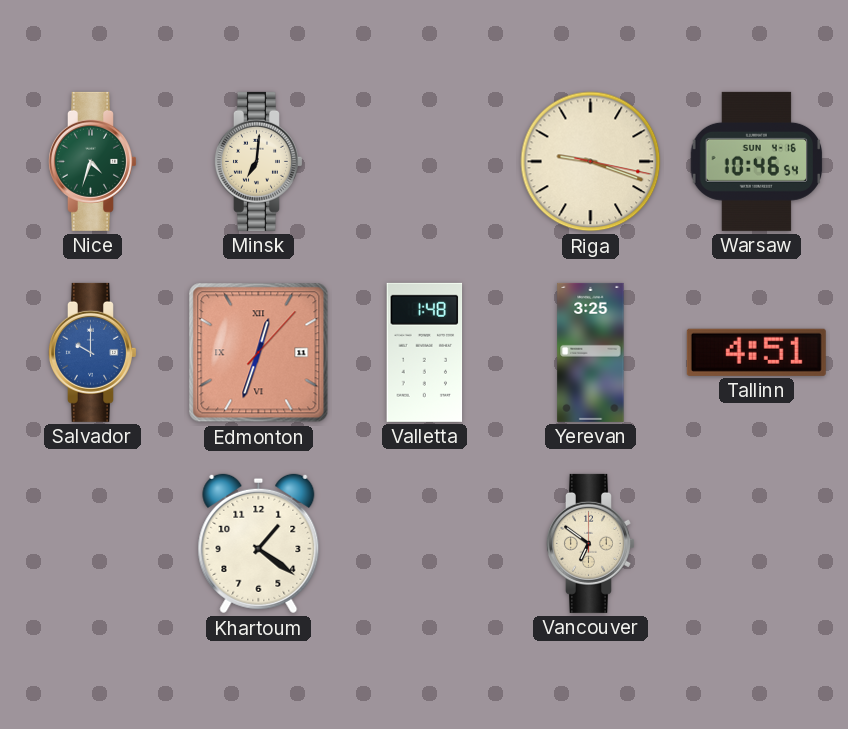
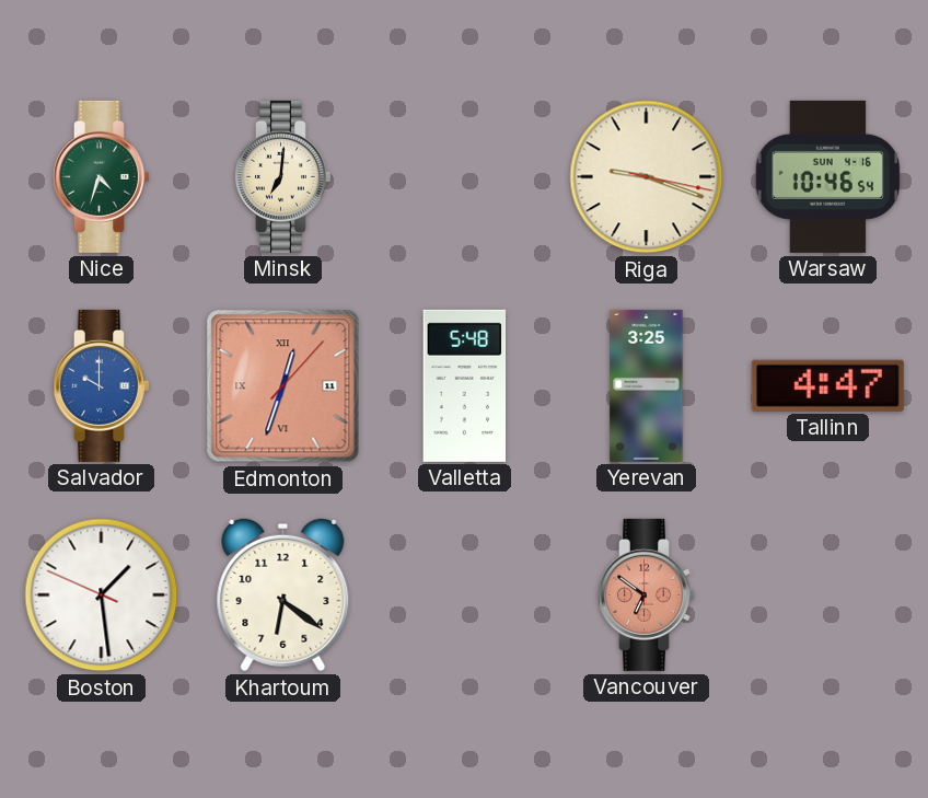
Valletta: 1:48 -> 5:48
Tallinn: 4:51 -> 4:47
Boston: none -> 1:28
Khartoum: 1:21 -> 6:21
Vancouver dial: cream -> salmon
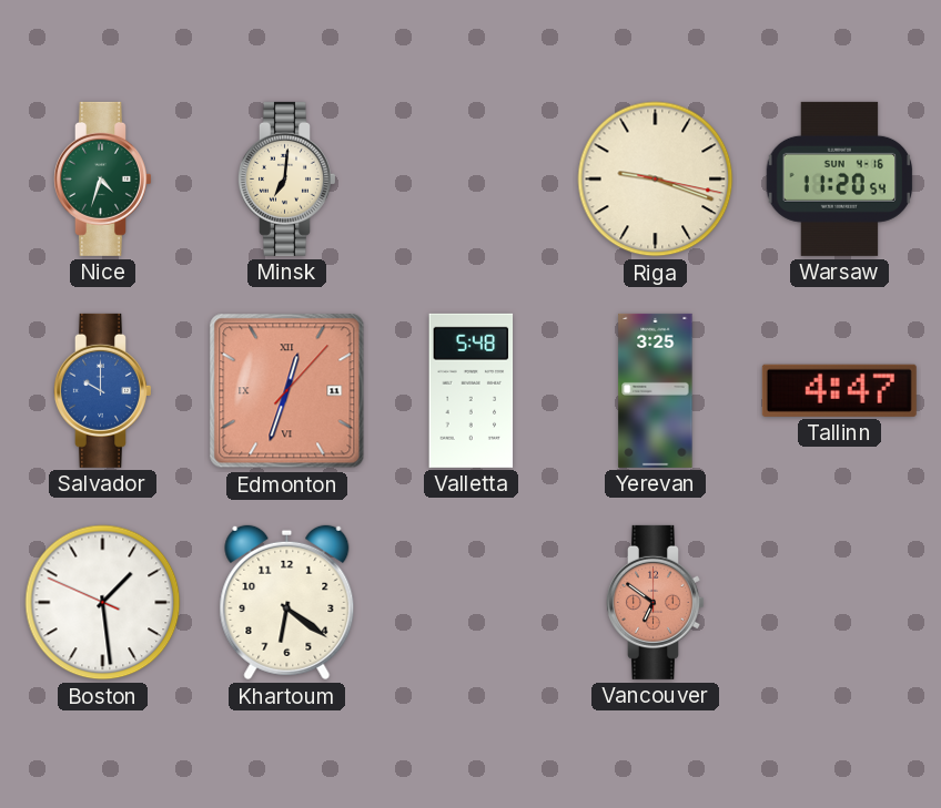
Warsaw: 10:46 -> 11:20
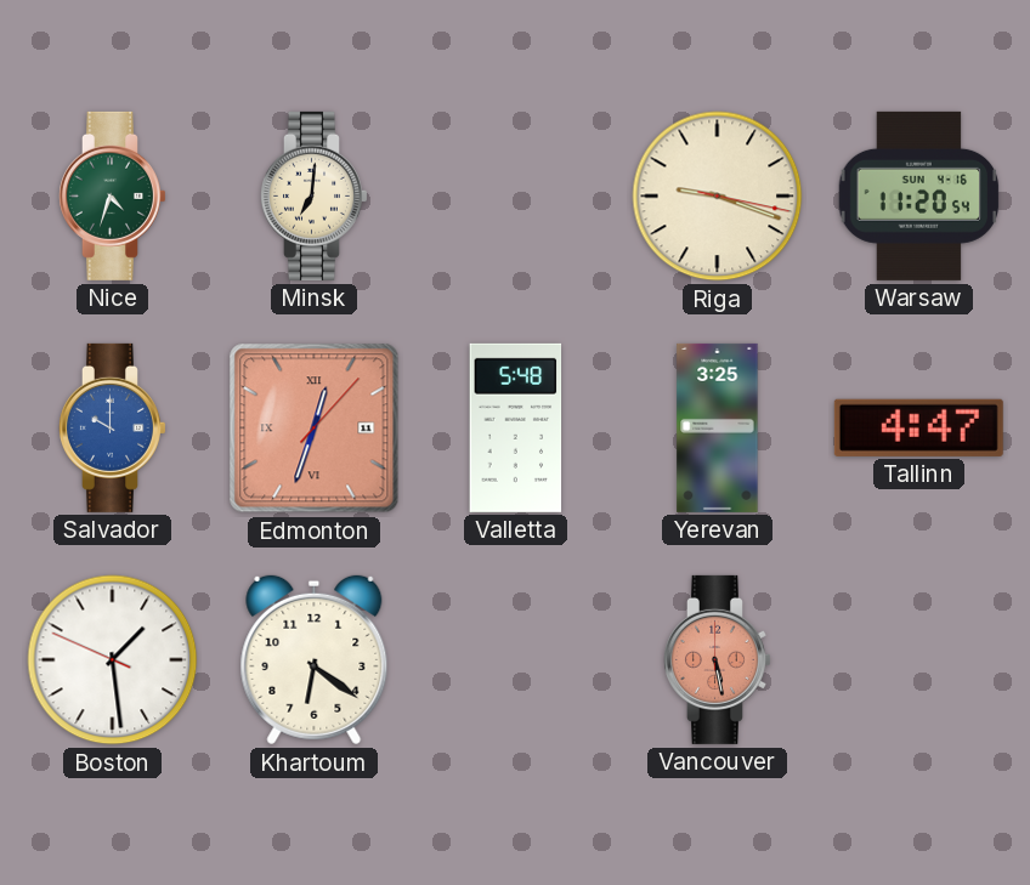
Vancouver: 6:51 -> 5:28
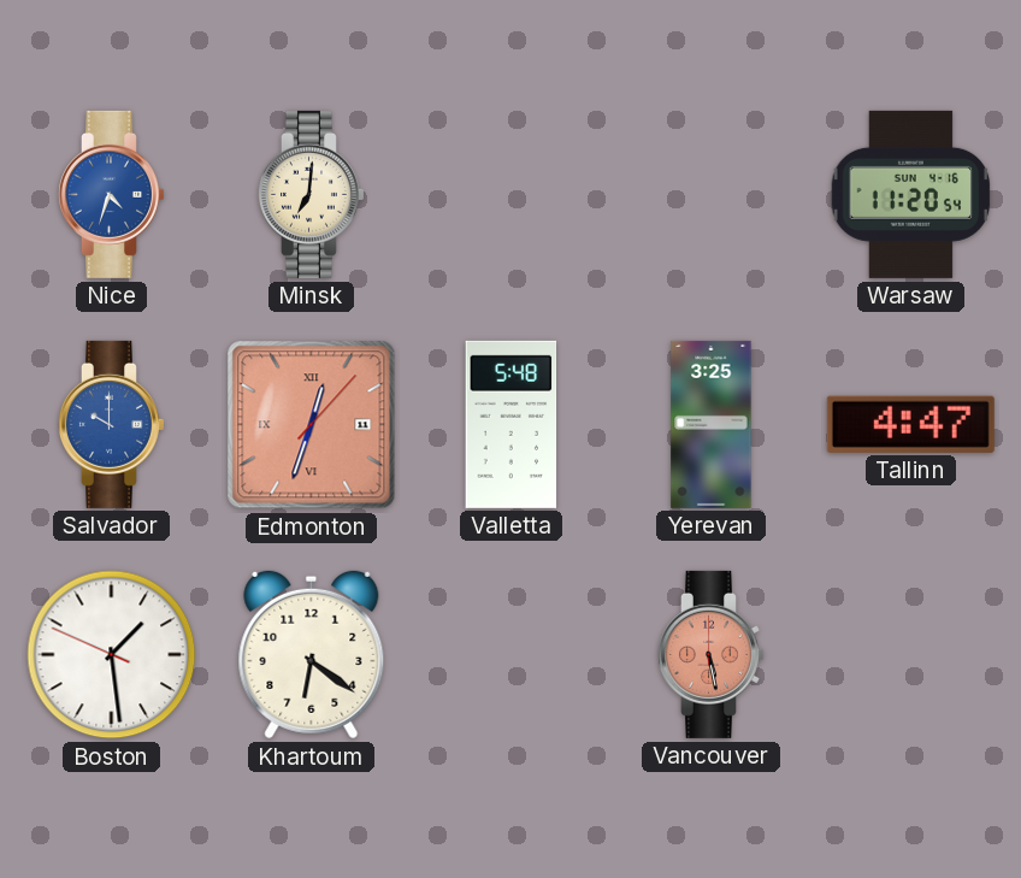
Nice dial: green -> blue
Riga: 9:18 -> none
